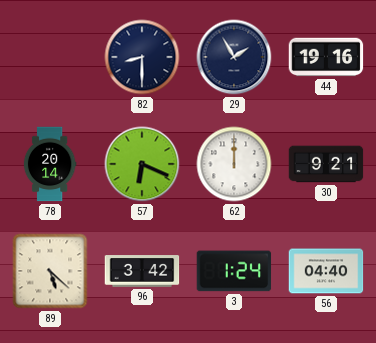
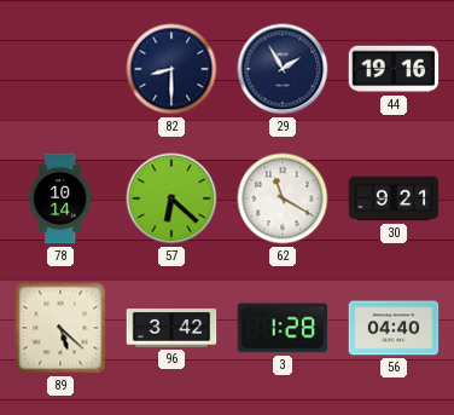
78: 20:14 -> 10:14
57: 6:19 -> 6:22
62: 12:00 -> 11:20
3: 1:24 -> 1:28
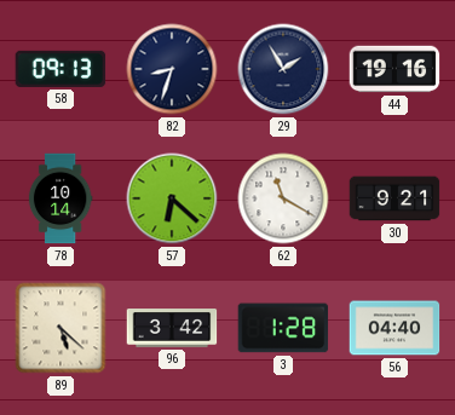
58: none -> 09:13
82: 8:30 -> 8:33
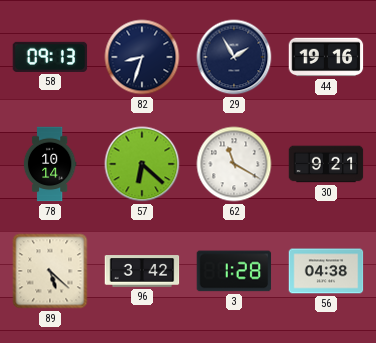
56: 04:40 -> 04:38
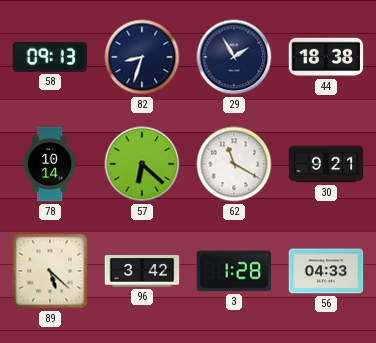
44: 19:16 -> 18:38
56: 04:38 -> 04:33
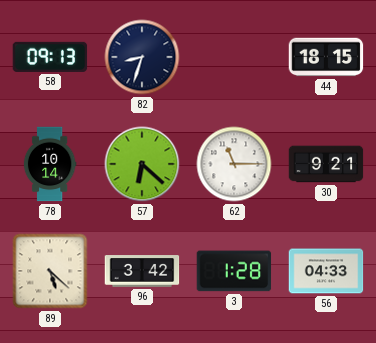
29: 1:55 -> none
44: 18:38 -> 18:15
62: 11:20 -> 11:15
